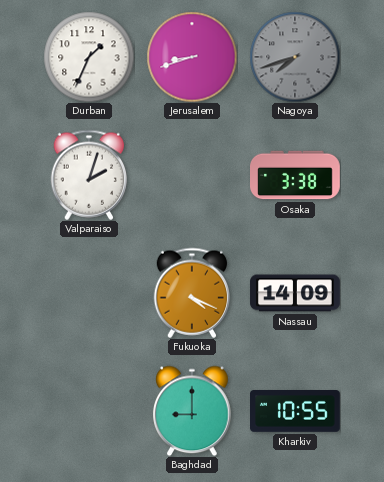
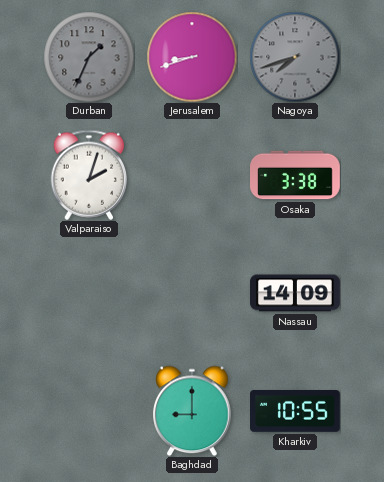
Durban dial: white -> grey
Fukuoka: 4:19 -> none
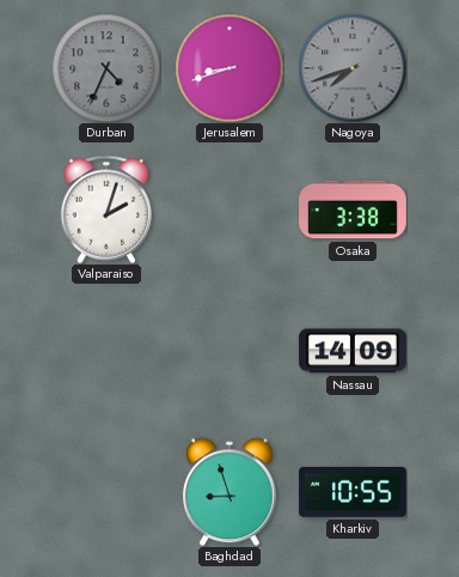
Durban: 1:34 -> 4:34
Baghdad: 9:00 -> 8:57
